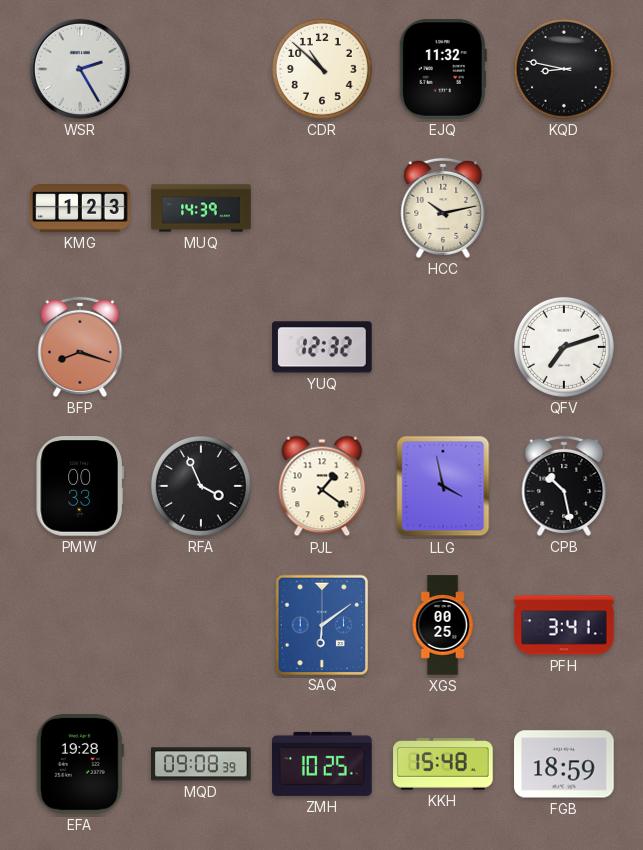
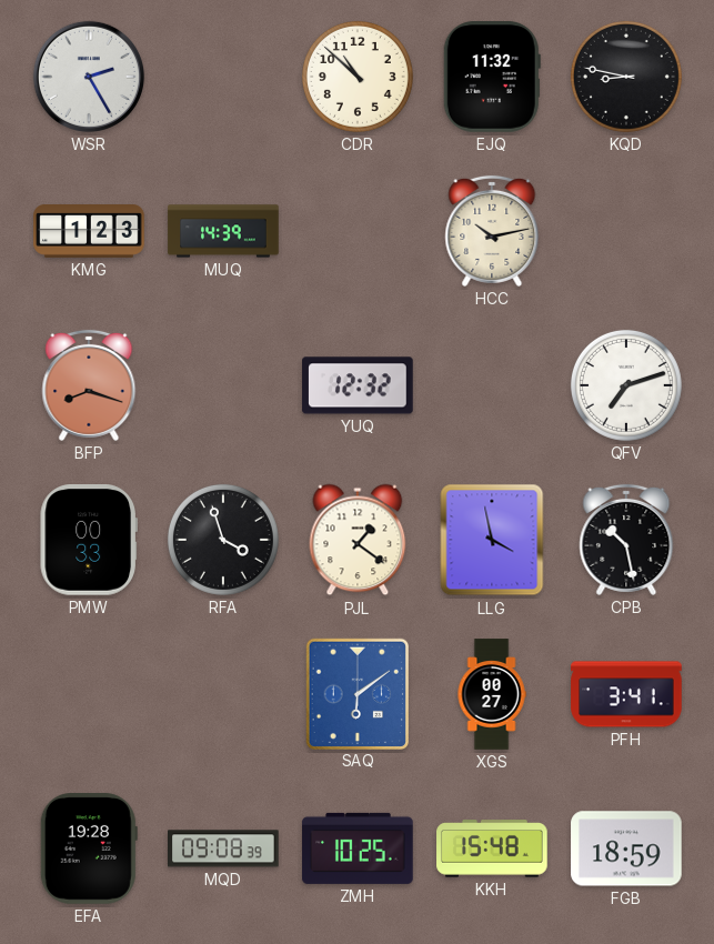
RFA: 3:56 -> 3:57
XGS: 00:25 -> 00:27
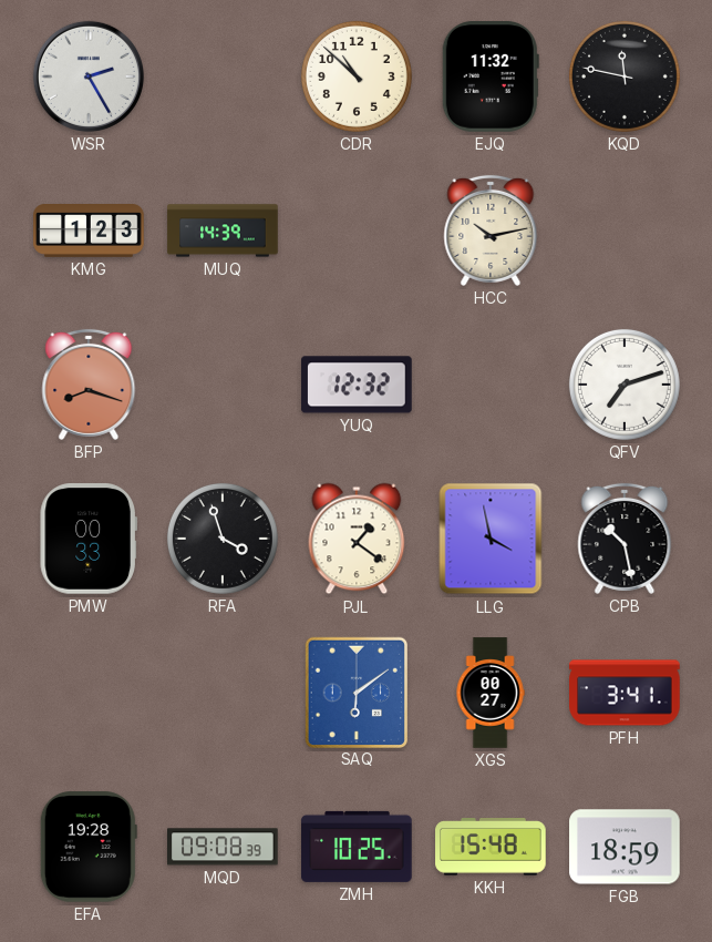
KQD: 8:47 -> 11:47
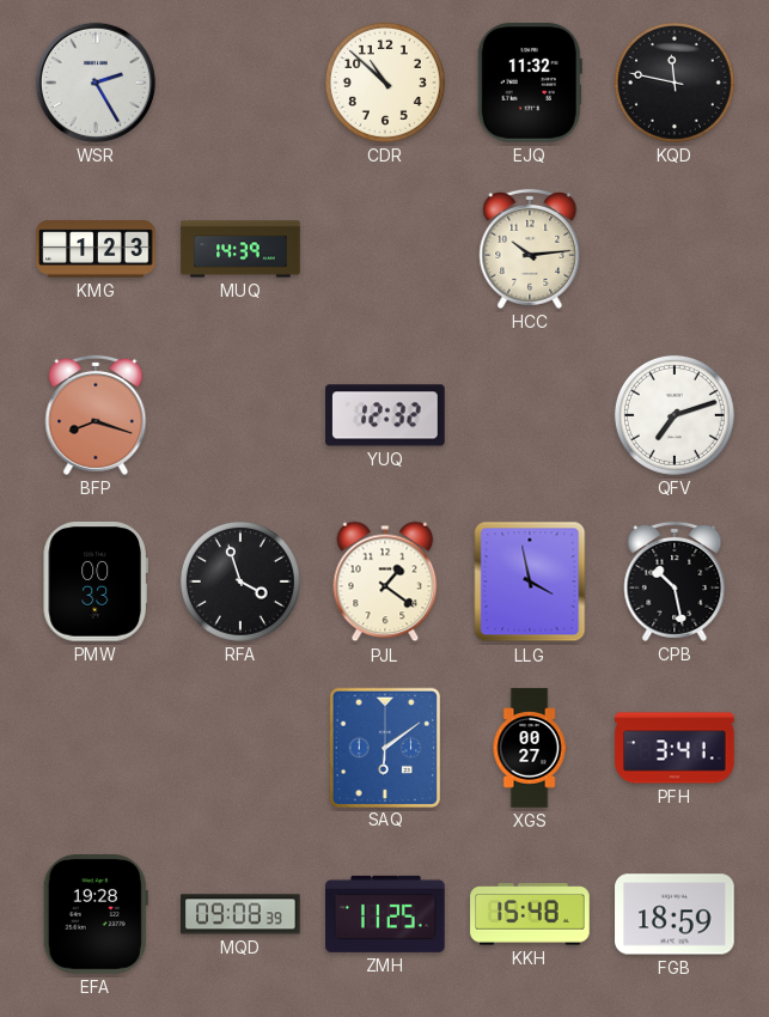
HCC: 10:13 -> 10:14
ZMH: 10:25 -> 11:25
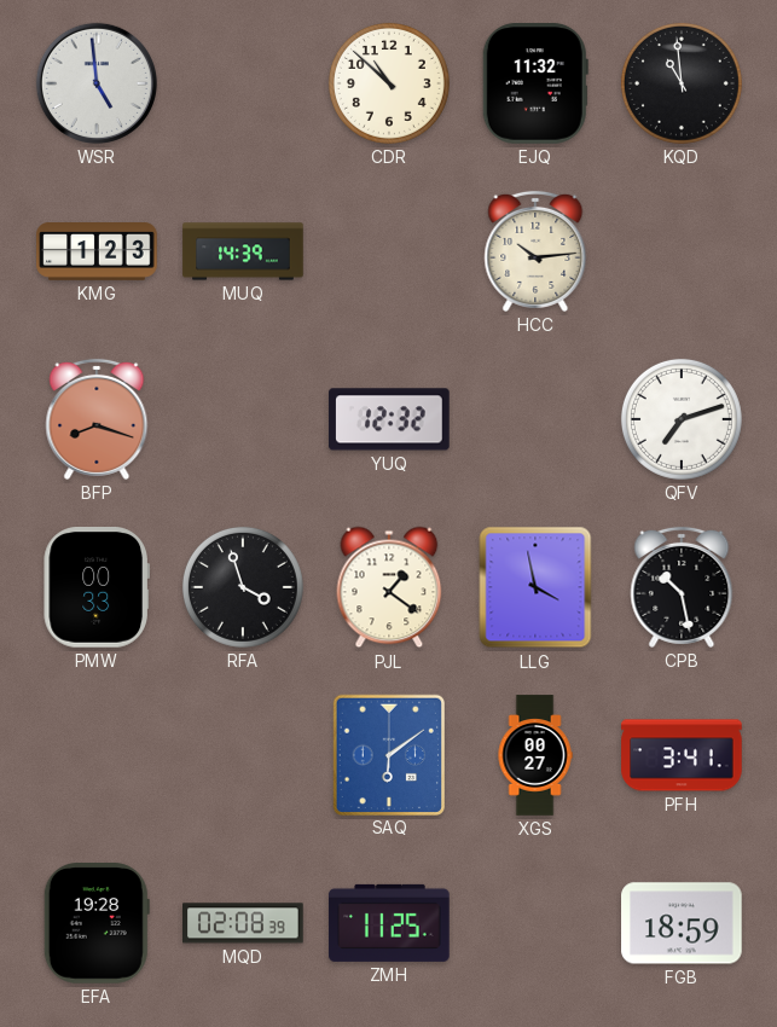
WSR: 2:25 -> 4:59
KQD: 11:47 -> 10:59
MQD: 09:08 -> 02:08
KKH: 15:48 -> none
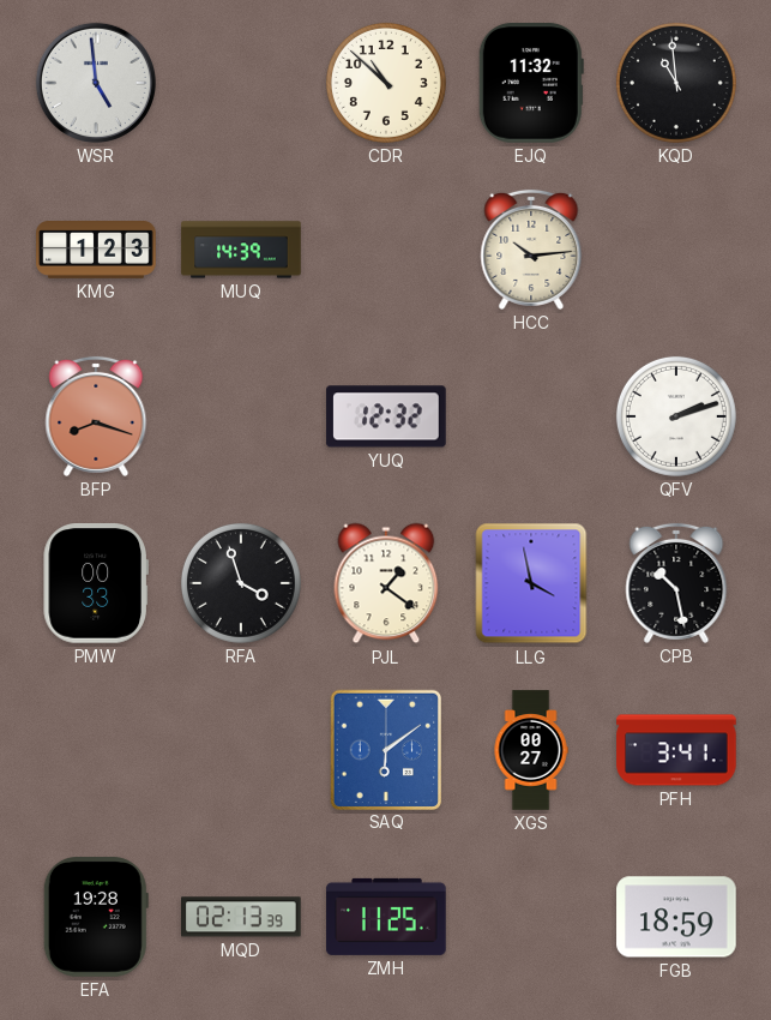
QFV: 7:12 -> 2:12
MQD: 02:08 -> 02:13
